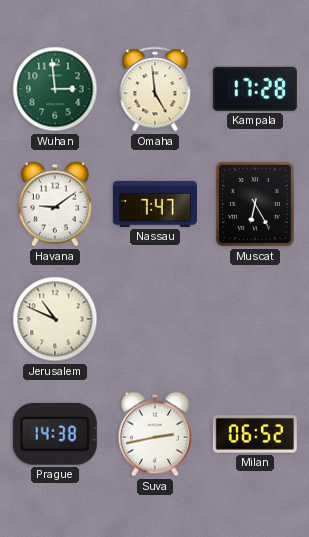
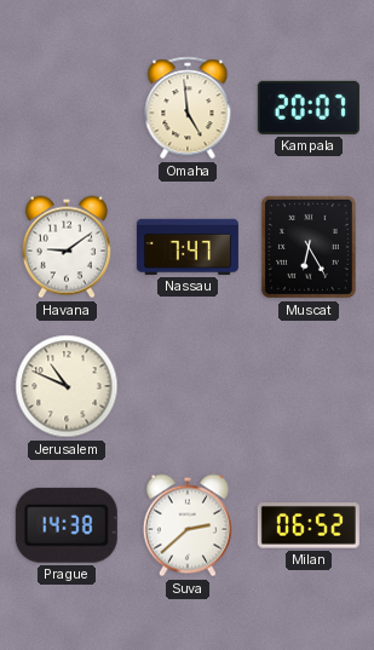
Wuhan: 2:59 -> none
Kampala: 17:28 -> 20:07
Suva: 2:43 -> 2:38
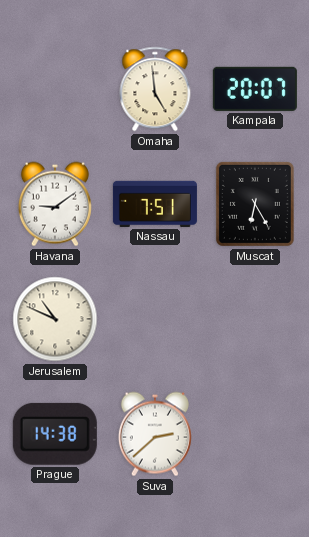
Nassau: 7:47 -> 7:51
Milan: 06:52 -> none
